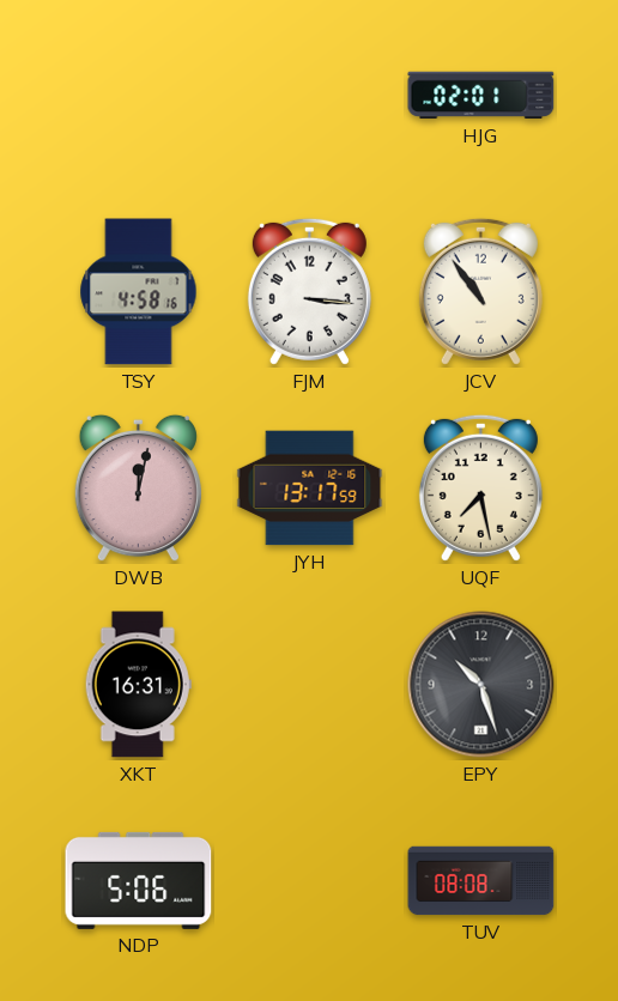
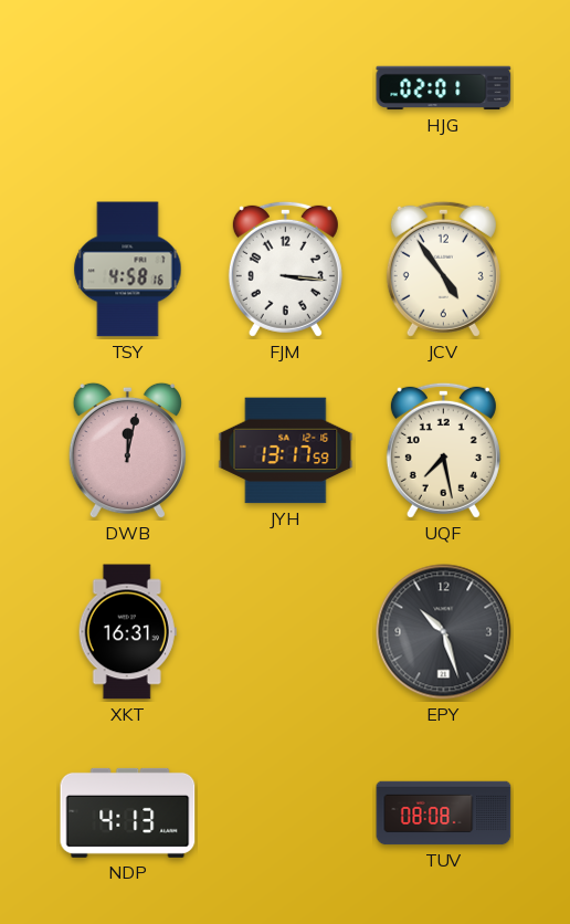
JCV: 10:54 -> 4:54
NDP: 5:06 -> 4:13
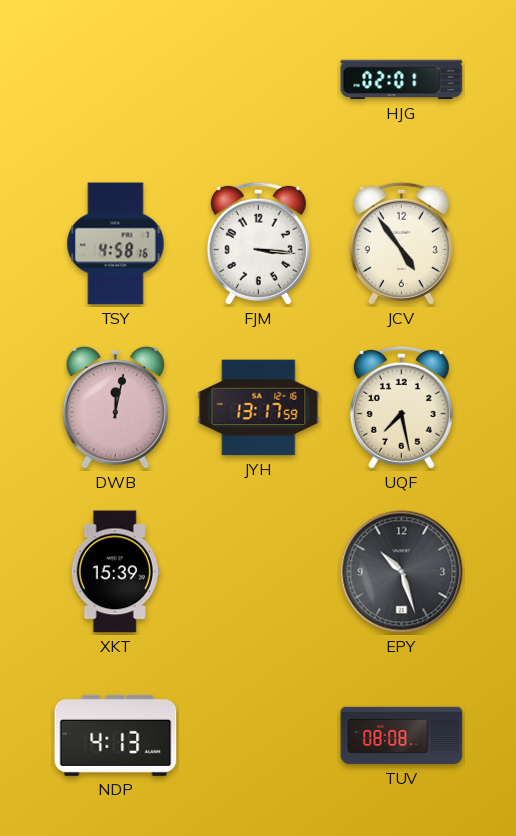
XKT: 16:31 -> 15:39
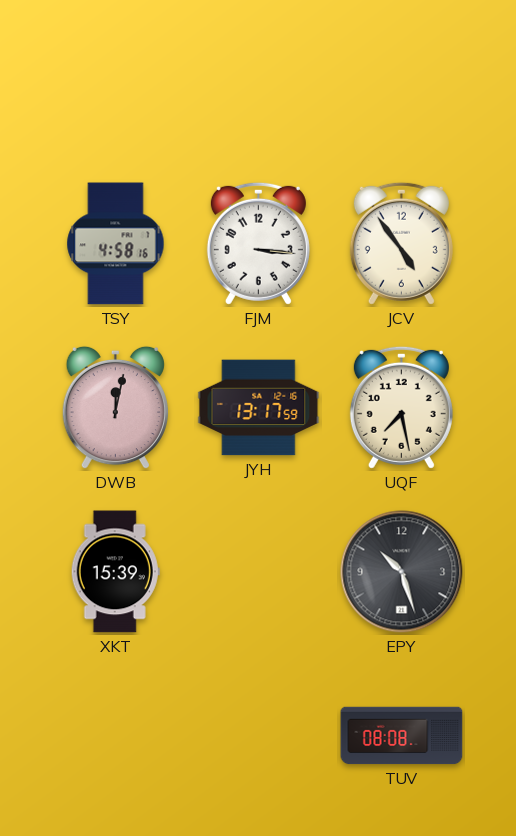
HJG: 02:01 -> none
NDP: 4:13 -> none
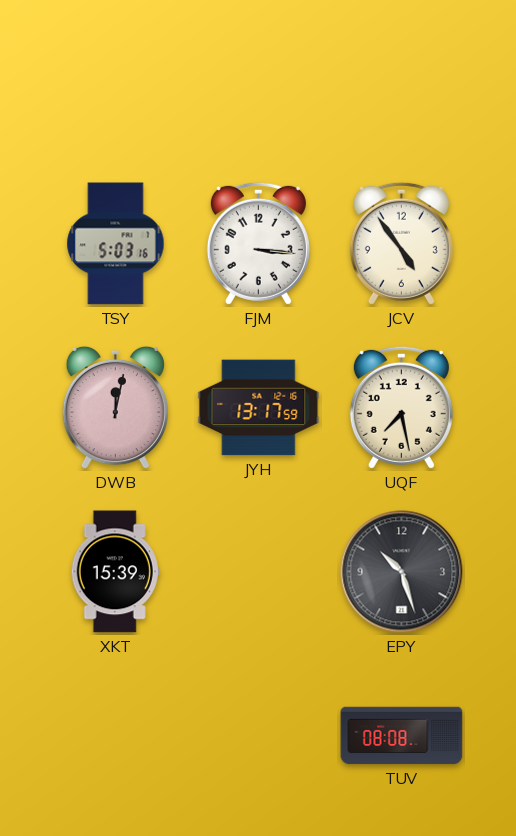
TSY: 4:58 -> 5:03
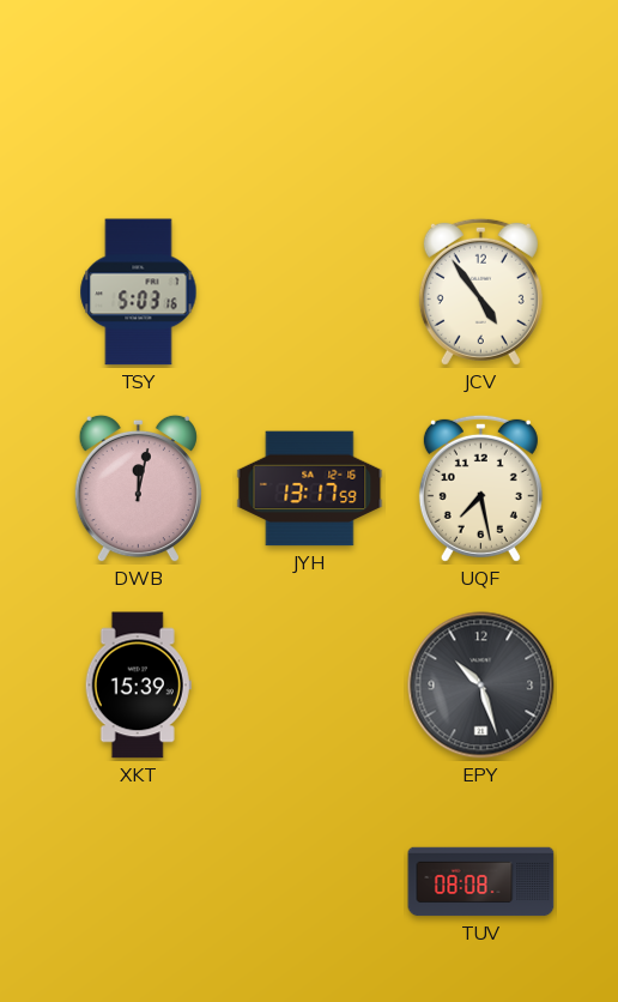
FJM: 3:16 -> none
